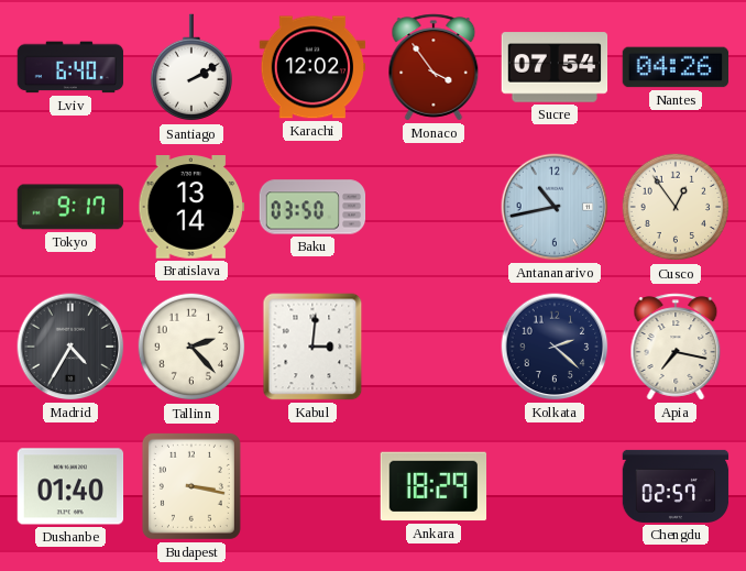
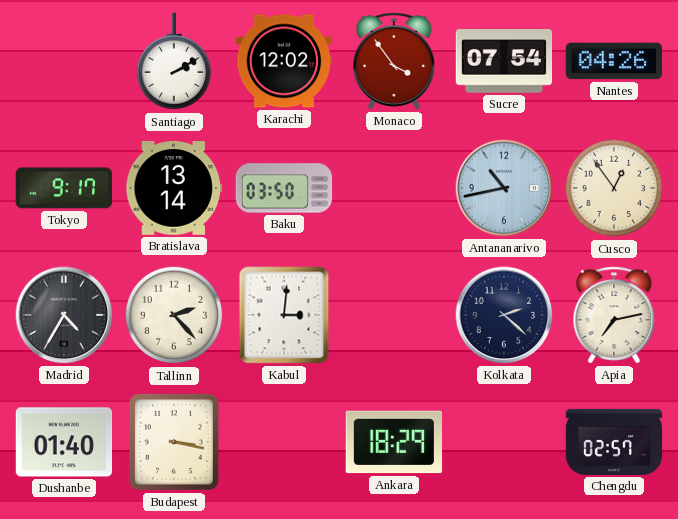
Lviv: 6:40 -> none
Apia: 7:17 -> 7:13
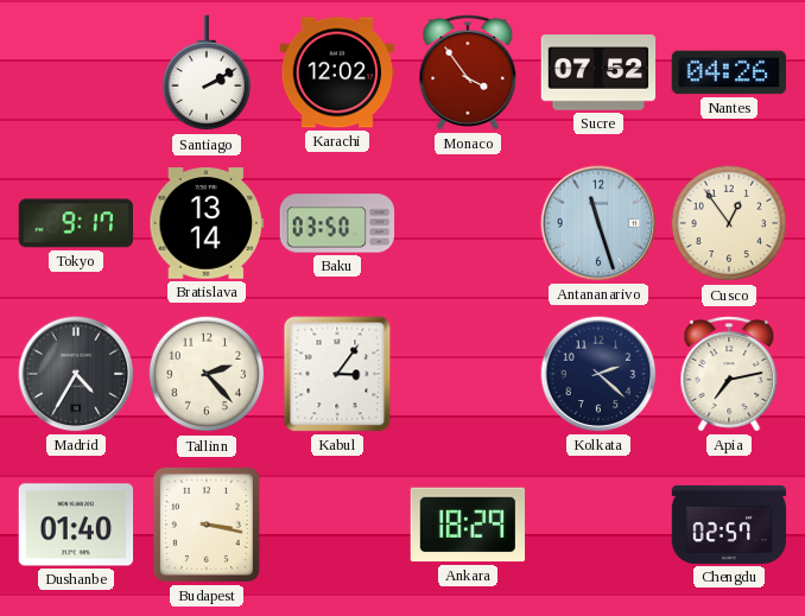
Sucre: 07:54 -> 07:52
Antananarivo: 10:43 -> 11:27
Kabul: 3:01 -> 3:06
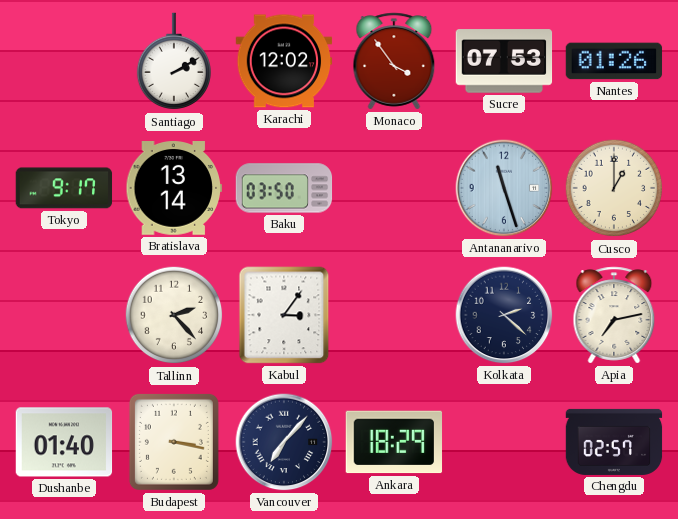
Sucre: 07:52 -> 07:53
Nantes: 04:26 -> 01:26
Cusco: 12:54 -> 1:00
Madrid: 4:35 -> none
Vancouver: none -> 7:07
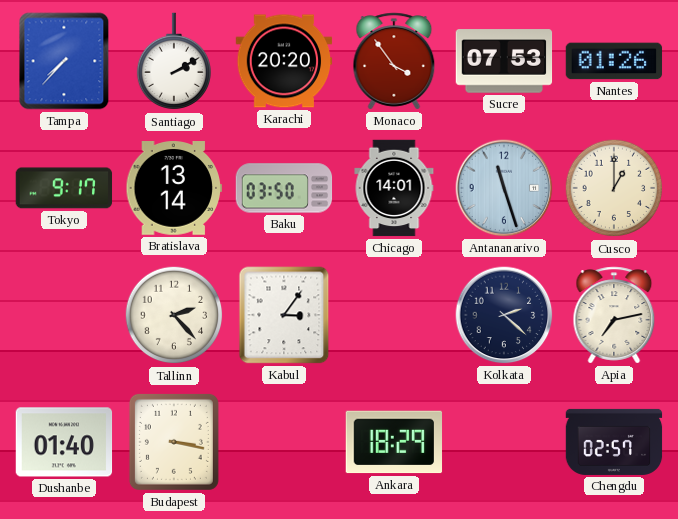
Tampa: none -> 7:37
Karachi: 12:02 -> 20:20
Chicago: none -> 14:01
Vancouver: 7:07 -> none
